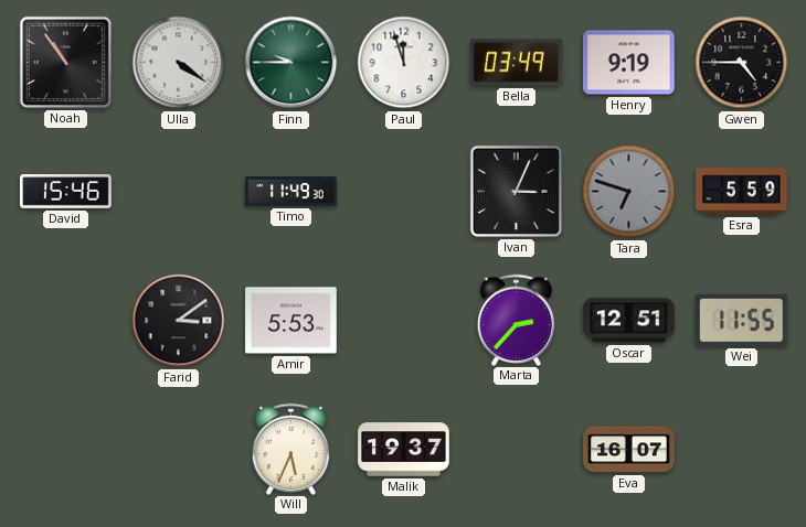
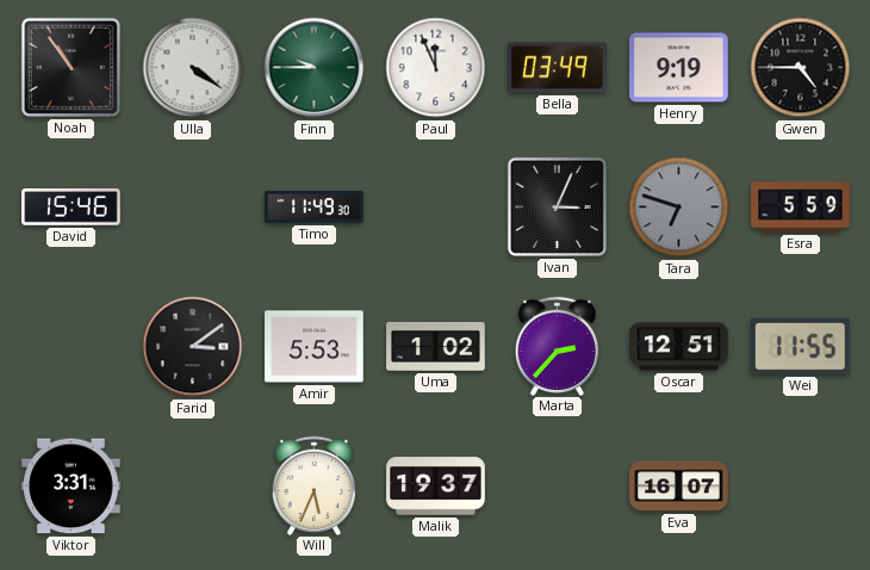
Paul: 11:57 -> 11:56
Uma: none -> 1:02
Viktor: none -> 3:31
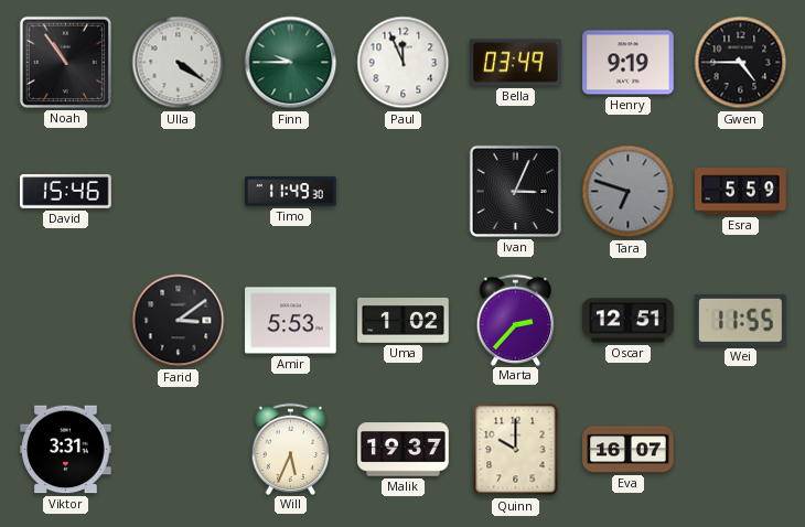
Quinn: none -> 10:00
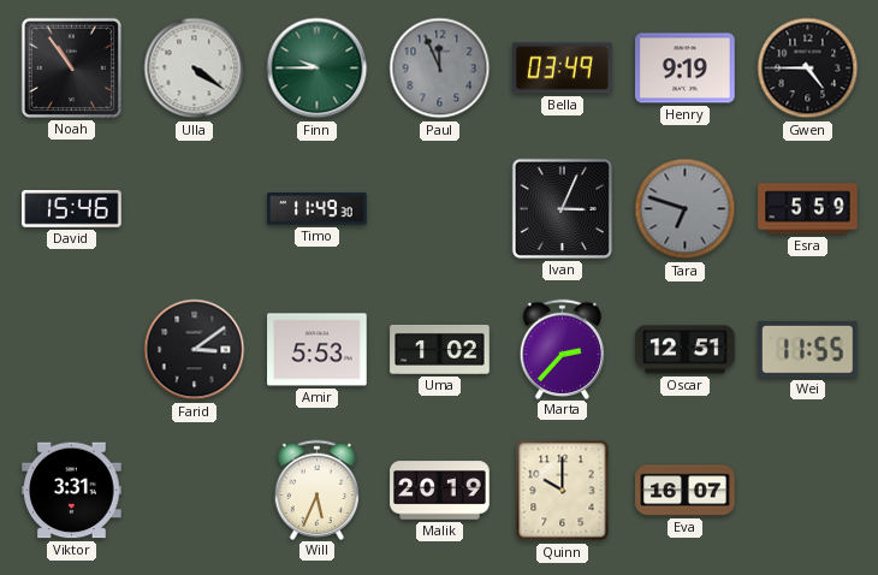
Paul dial: white -> grey
Malik: 19:37 -> 20:19
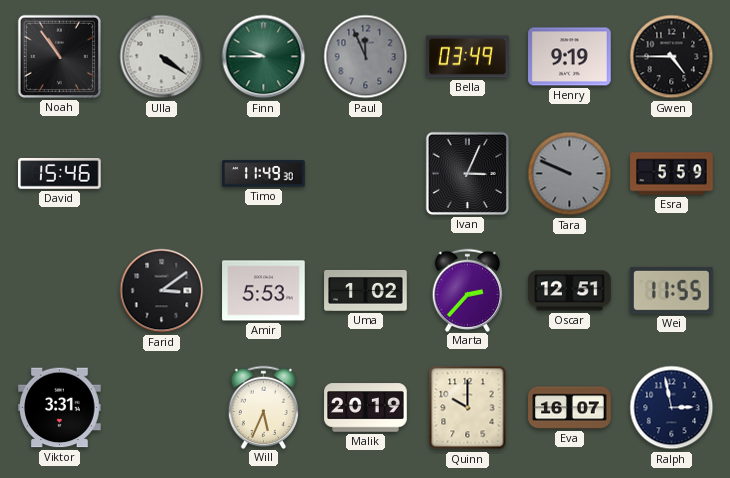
Tara: 6:48 -> 9:49
Ralph: none -> 2:58
